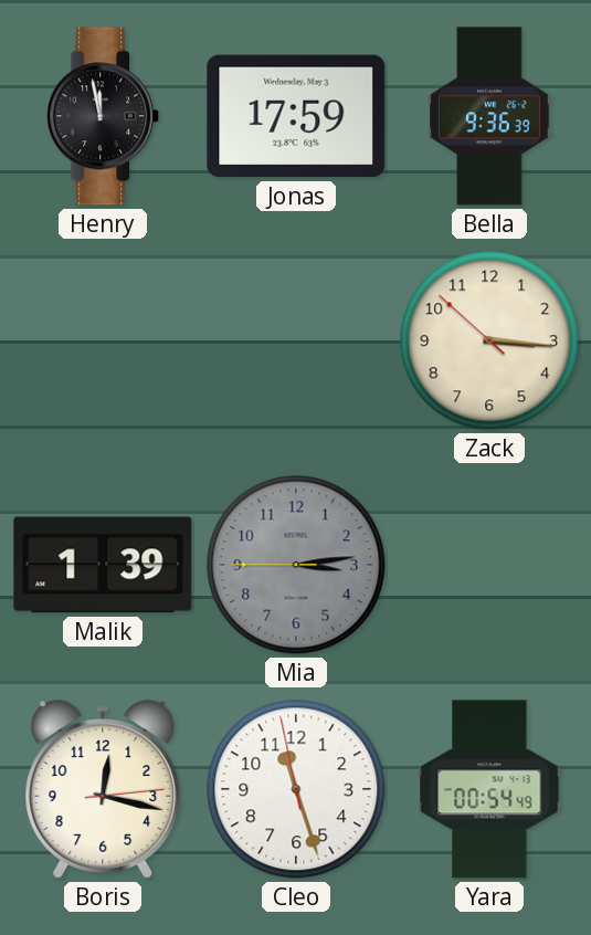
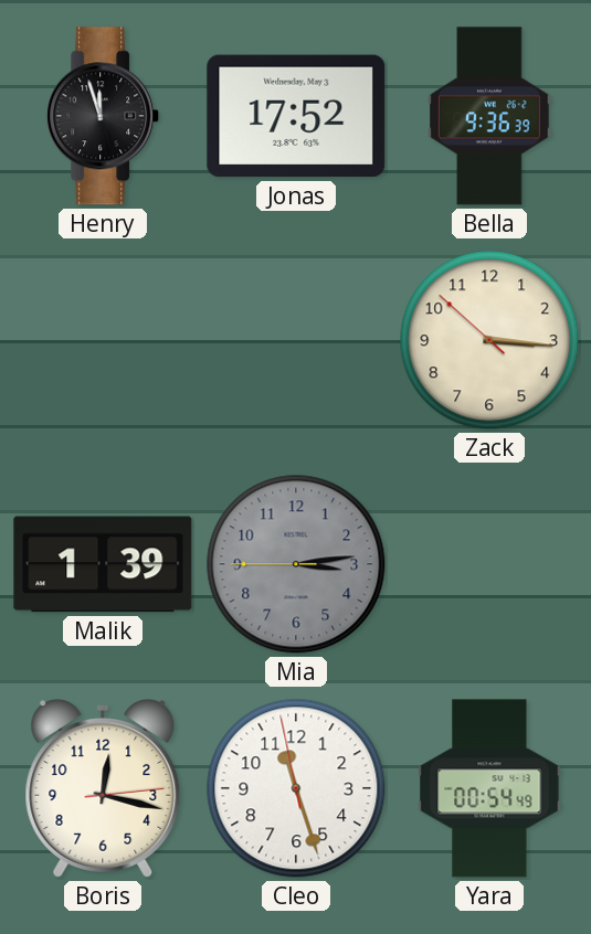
Henry: 11:58 -> 11:57
Jonas: 17:59 -> 17:52
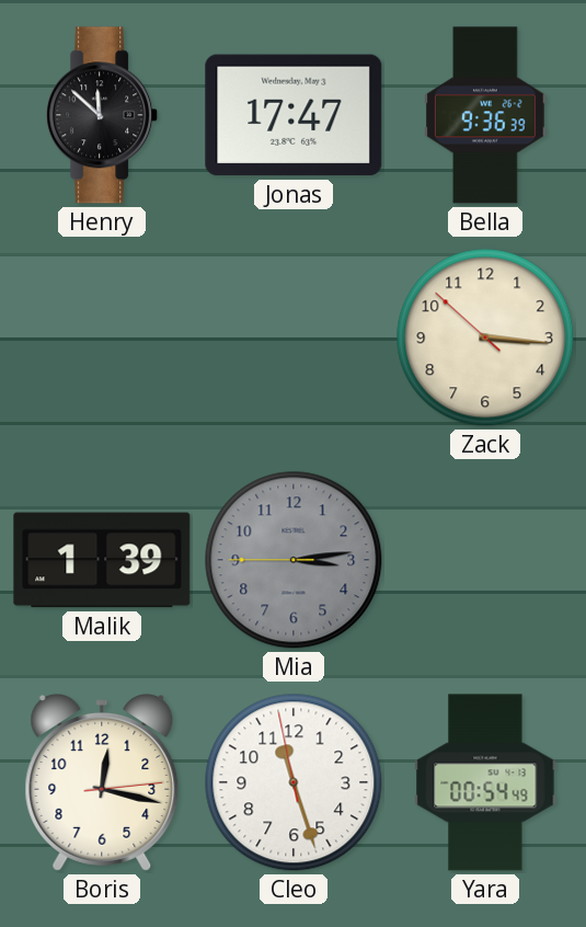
Henry: 11:57 -> 11:52
Jonas: 17:52 -> 17:47
